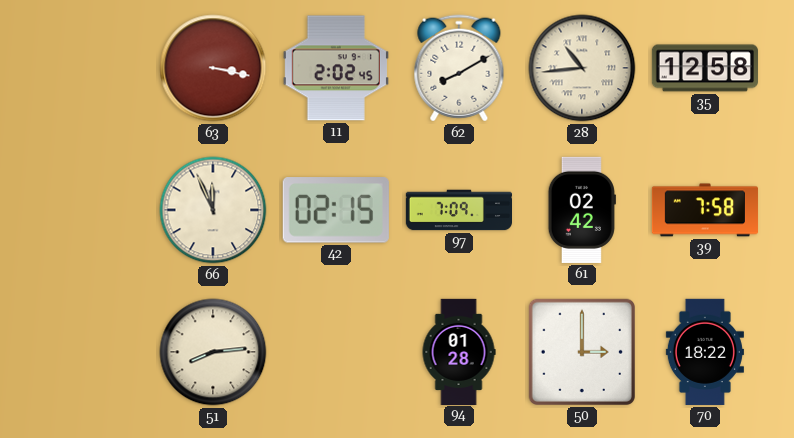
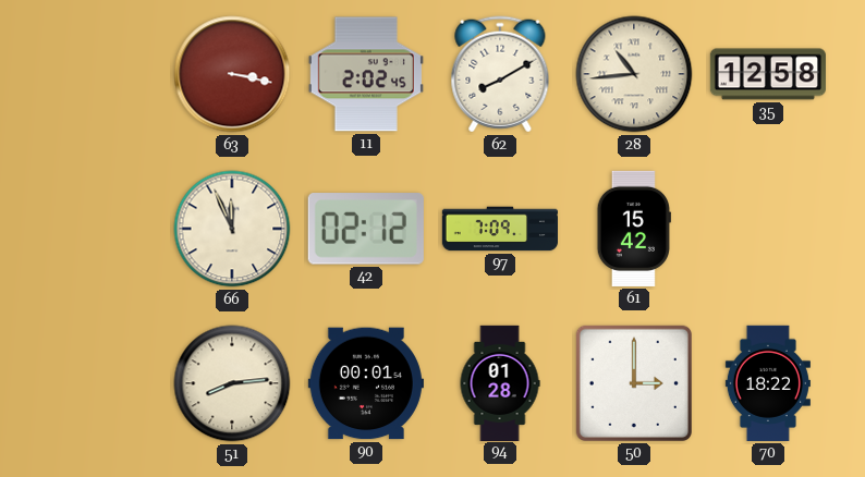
42: 02:15 -> 02:12
61: 02:42 -> 15:42
39: 7:58 -> none
90: none -> 00:01
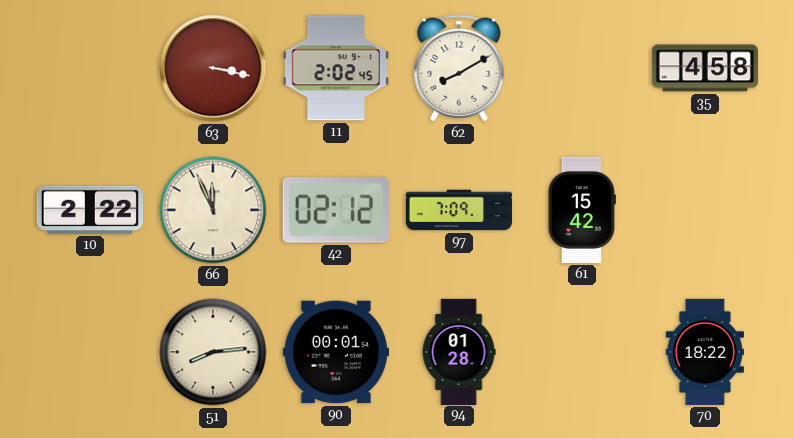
28: 10:44 -> none
35: 12:58 -> 4:58
10: none -> 2:22
50: 3:00 -> none
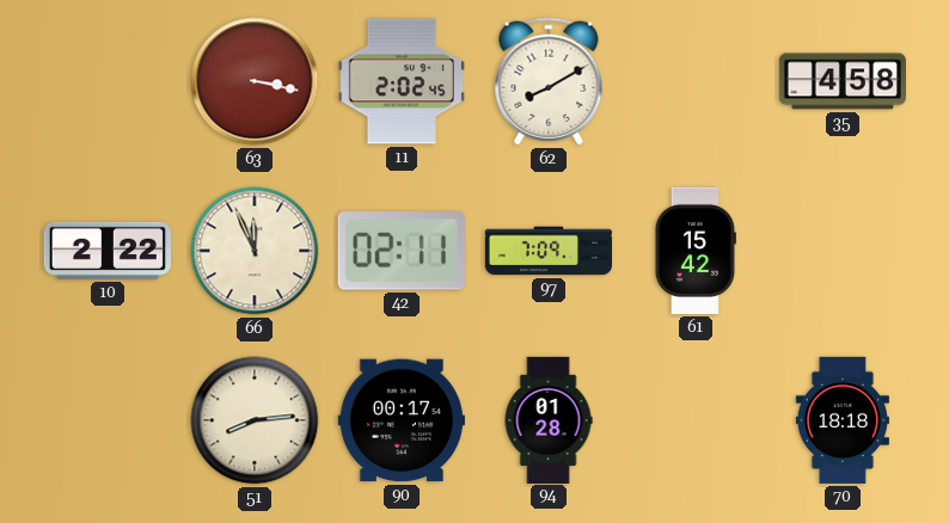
42: 02:12 -> 02:11
90: 00:01 -> 00:17
70: 18:22 -> 18:18
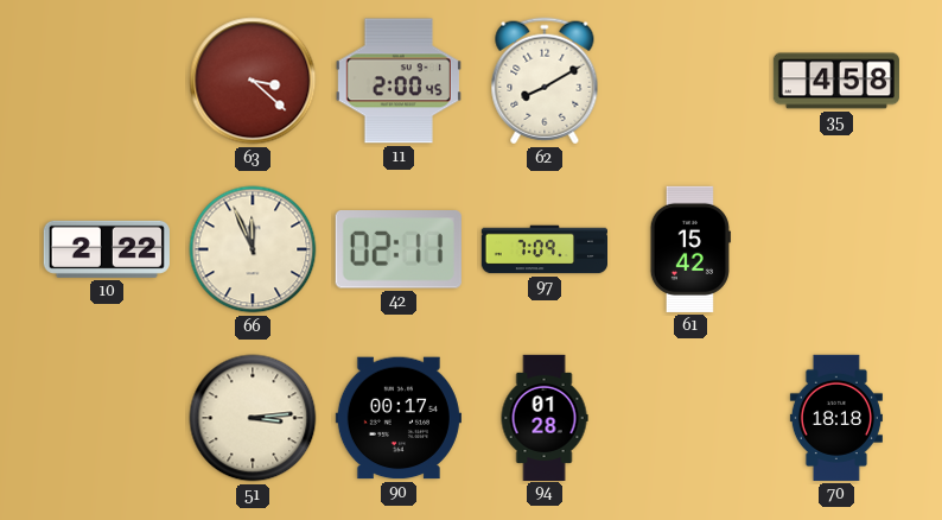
63: 3:17 -> 3:22
11: 2:02 -> 2:00
51: 8:14 -> 3:14
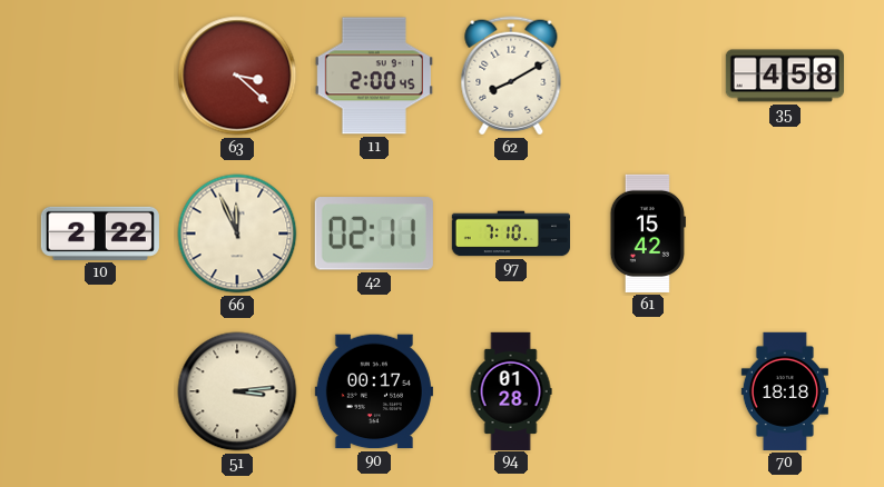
97: 7:09 -> 7:10
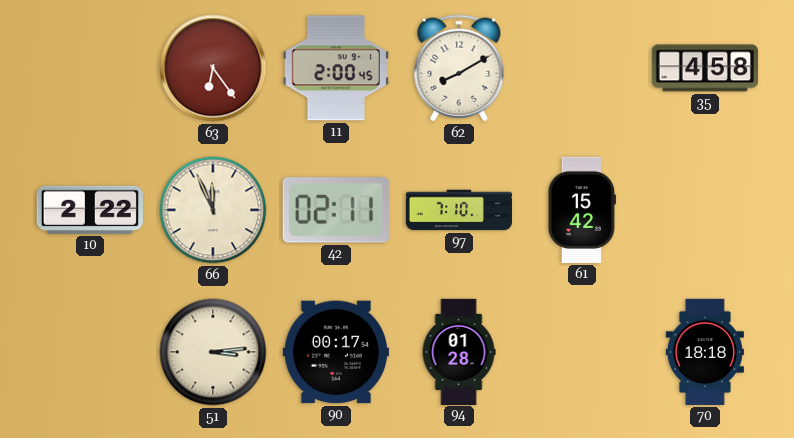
63: 3:22 -> 6:24
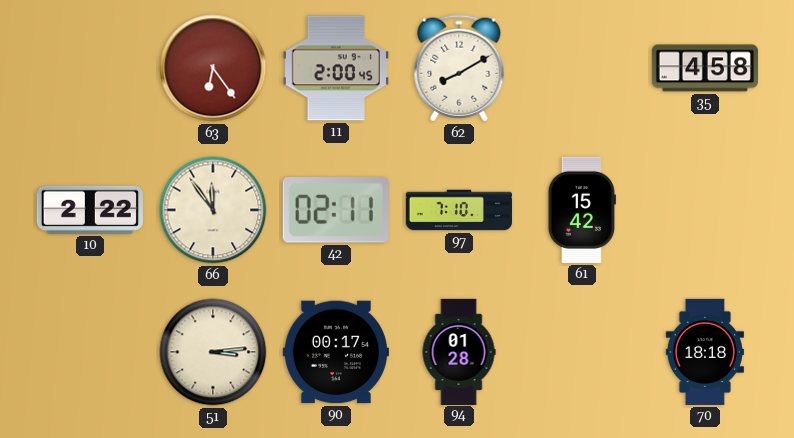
66: 11:56 -> 11:54
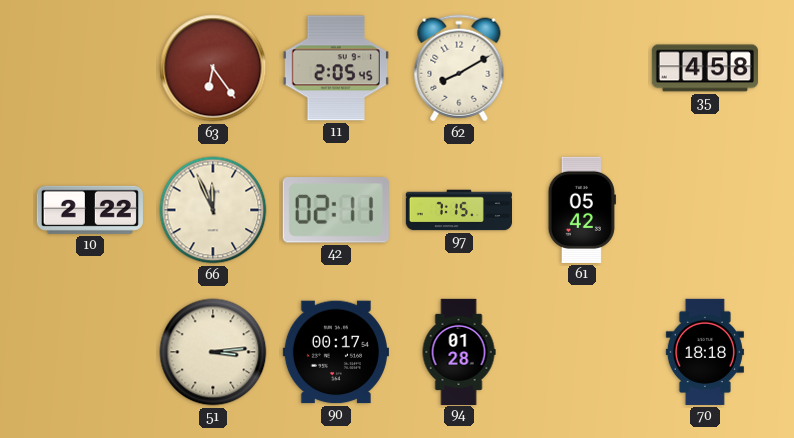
11: 2:00 -> 2:05
66: 11:54 -> 11:56
97: 7:10 -> 7:15
61: 15:42 -> 05:42
